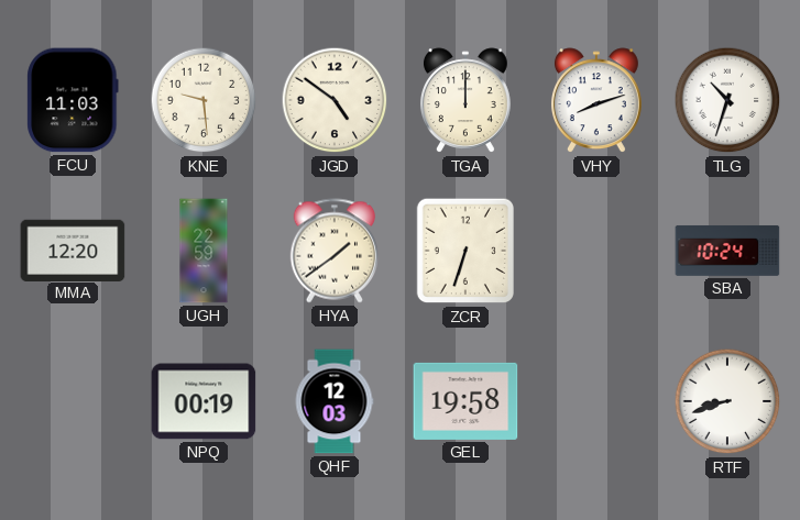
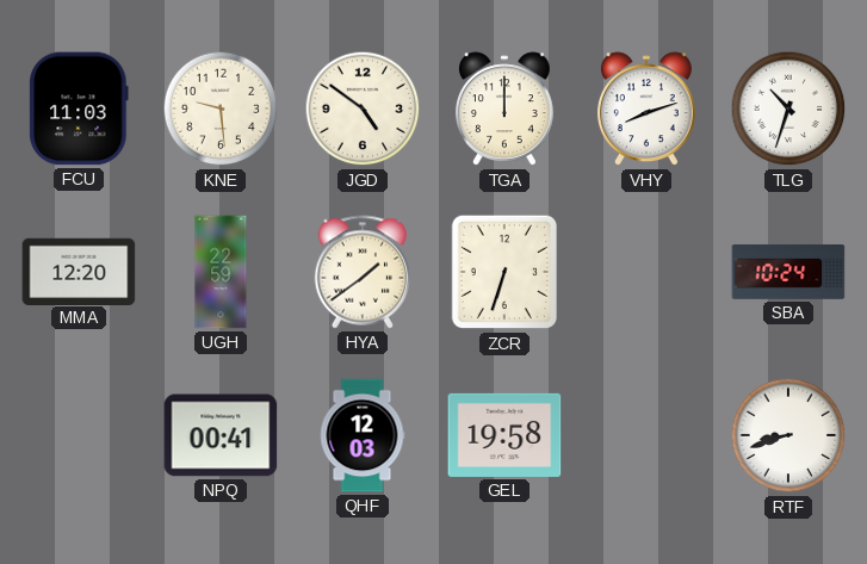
NPQ: 00:19 -> 00:41
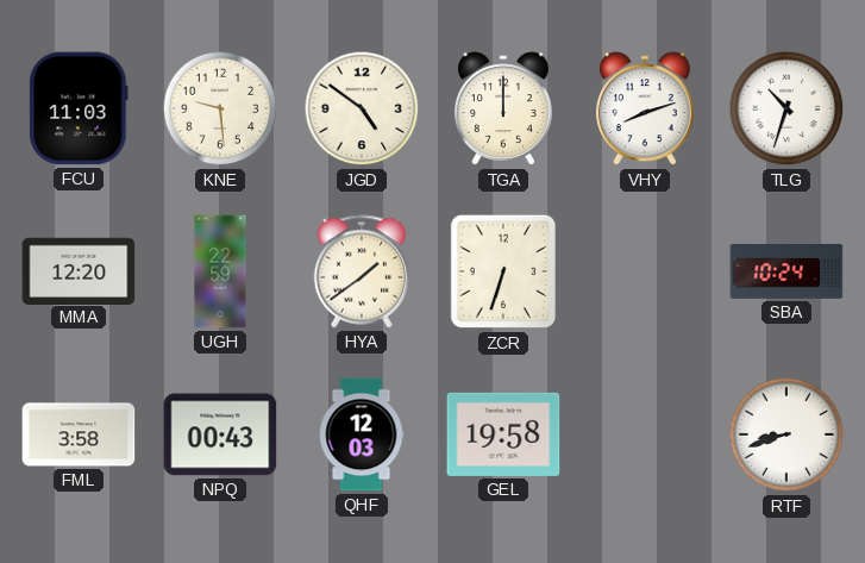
FML: none -> 3:58
NPQ: 00:41 -> 00:43
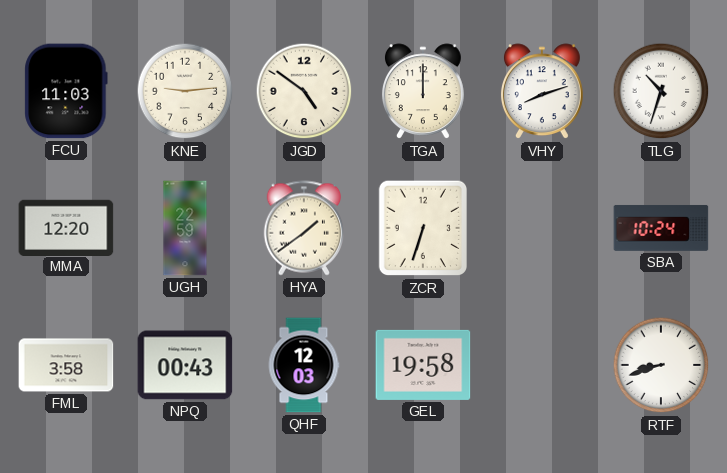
KNE: 9:29 -> 9:14
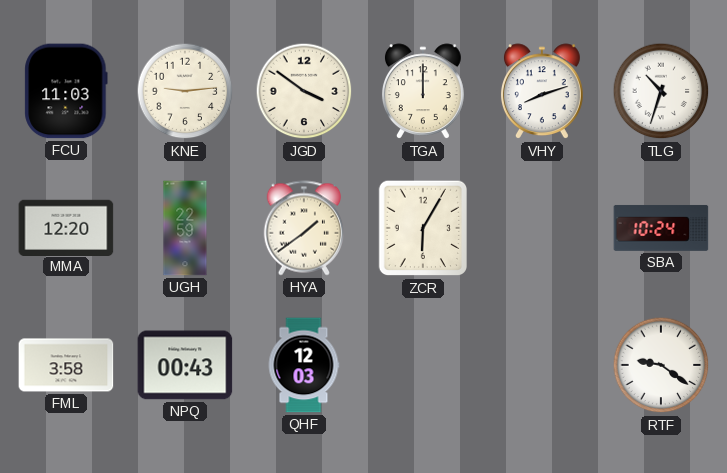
JGD: 4:51 -> 3:51
ZCR: 6:33 -> 6:05
GEL: 19:58 -> none
RTF: 8:42 -> 9:21
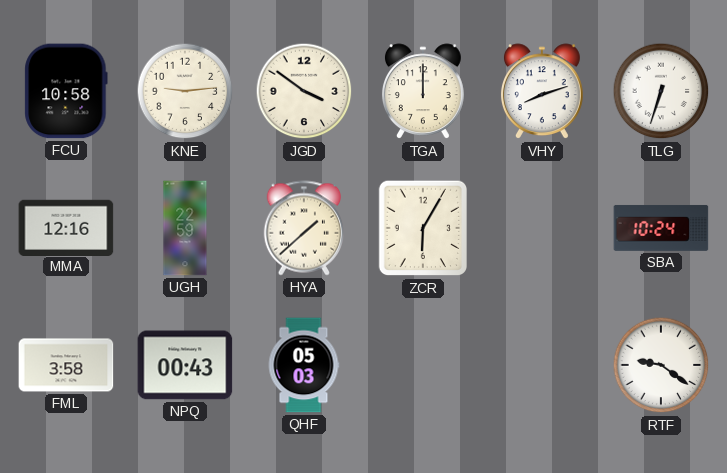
FCU: 11:03 -> 10:58
TLG: 10:33 -> 6:33
MMA: 12:20 -> 12:16
HYA: 1:39 -> 1:38
QHF: 12:03 -> 05:03
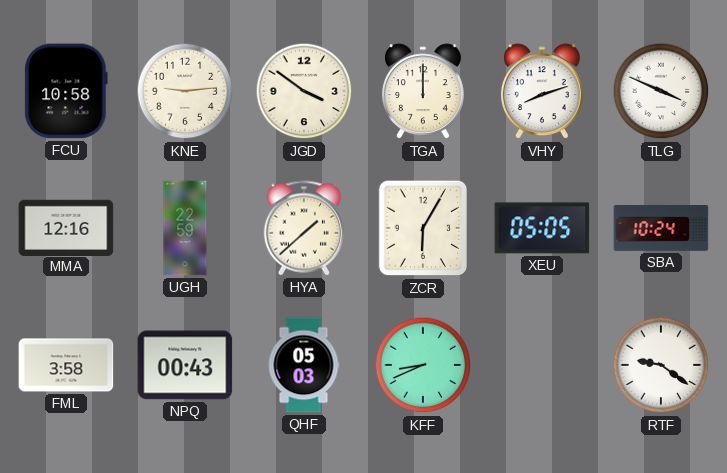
TLG: 6:33 -> 3:49
XEU: none -> 05:05
KFF: none -> 8:41
